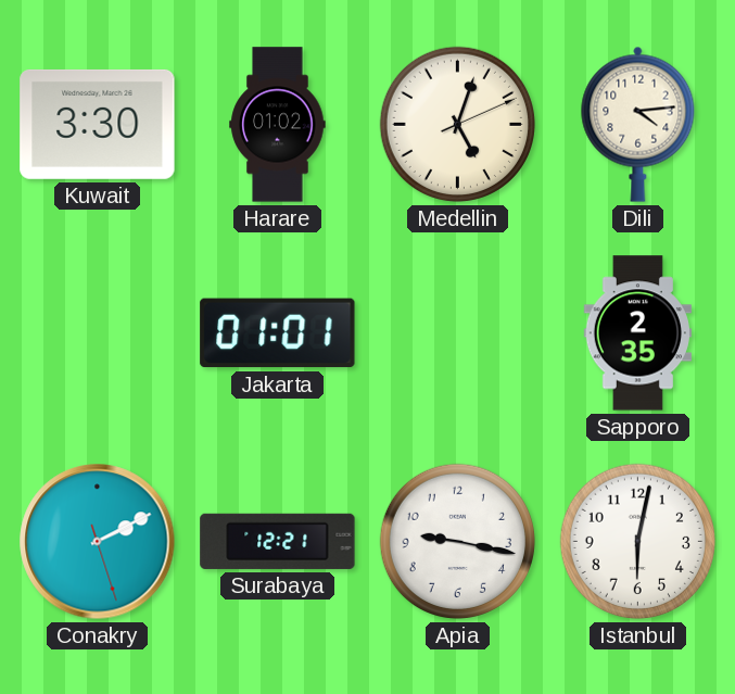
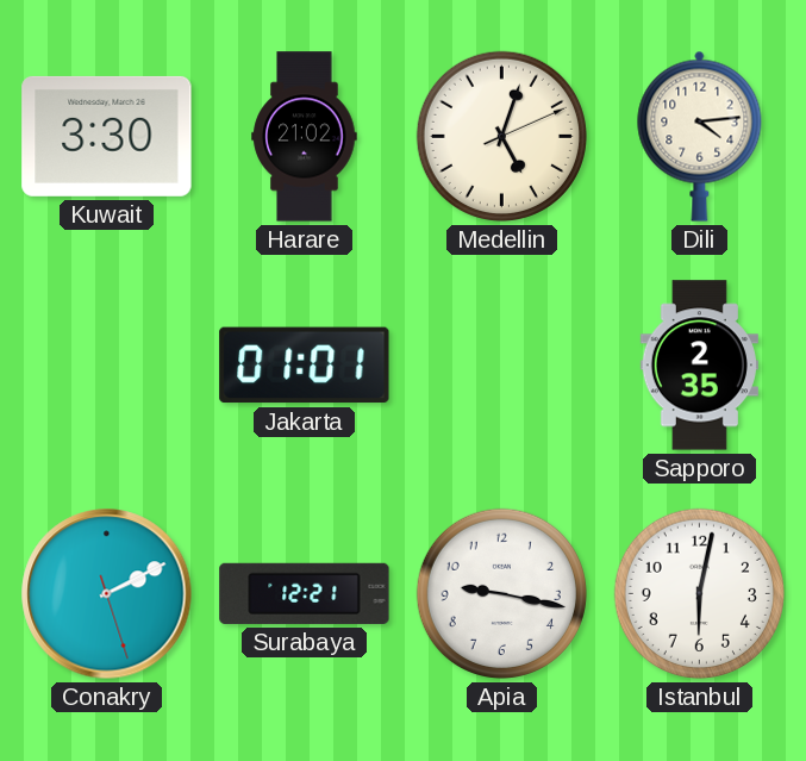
Harare: 01:02 -> 21:02
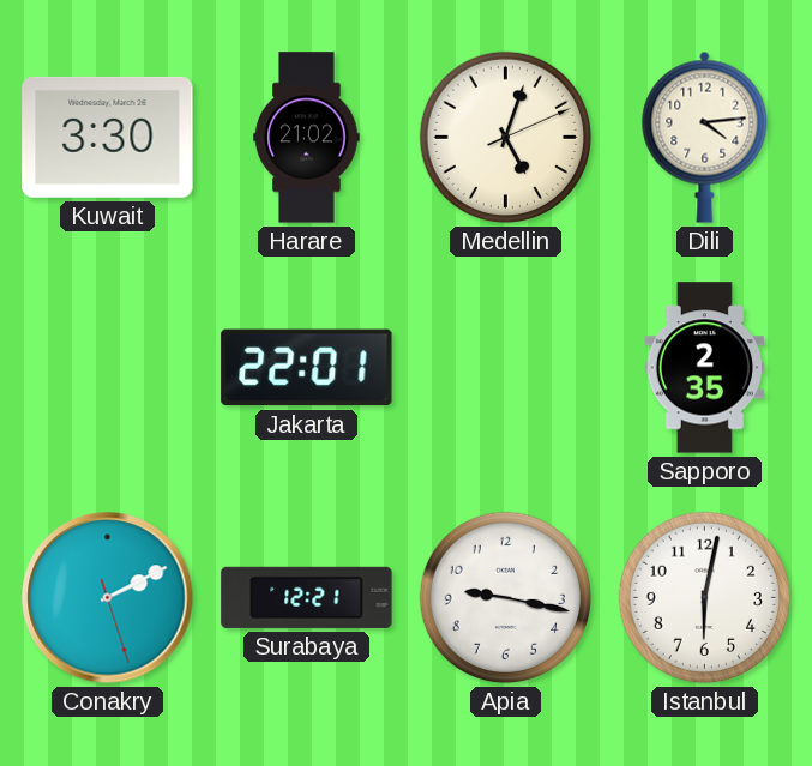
Jakarta: 01:01 -> 22:01
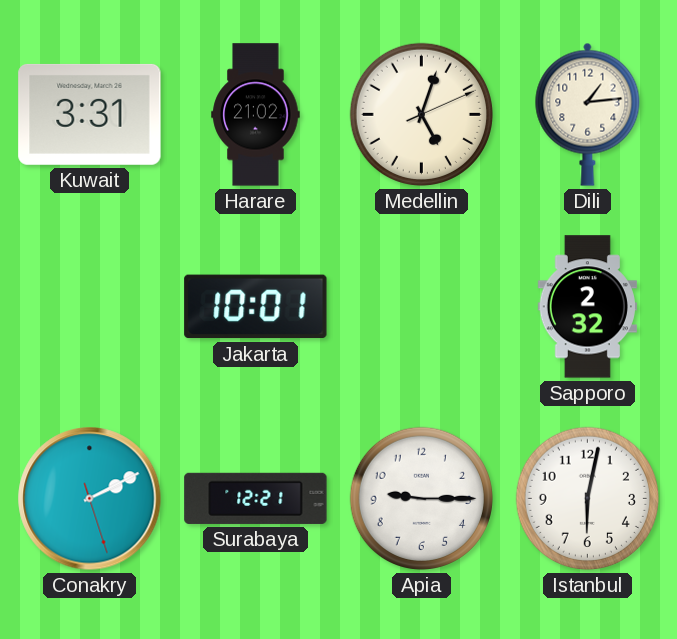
Kuwait: 3:30 -> 3:31
Dili: 4:14 -> 1:14
Jakarta: 22:01 -> 10:01
Sapporo: 2:35 -> 2:32
Apia: 9:17 -> 9:15
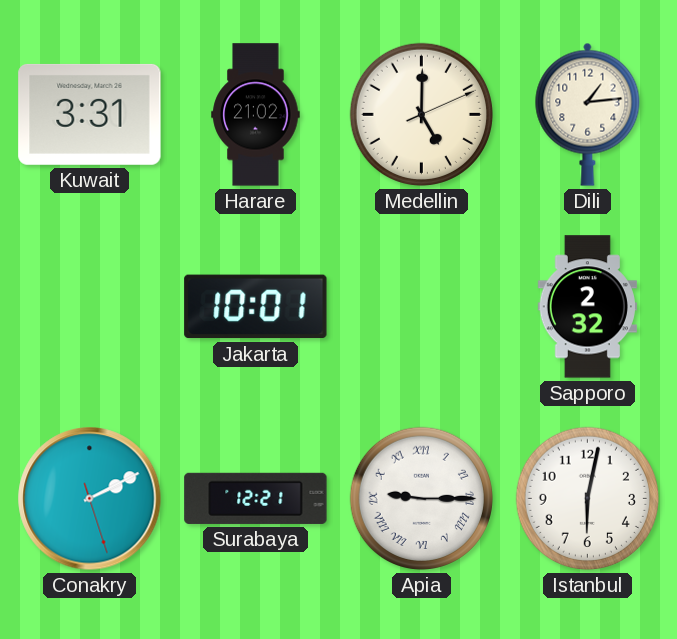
Medellin: 5:03 -> 5:00
Apia numerals: Arabic -> Roman
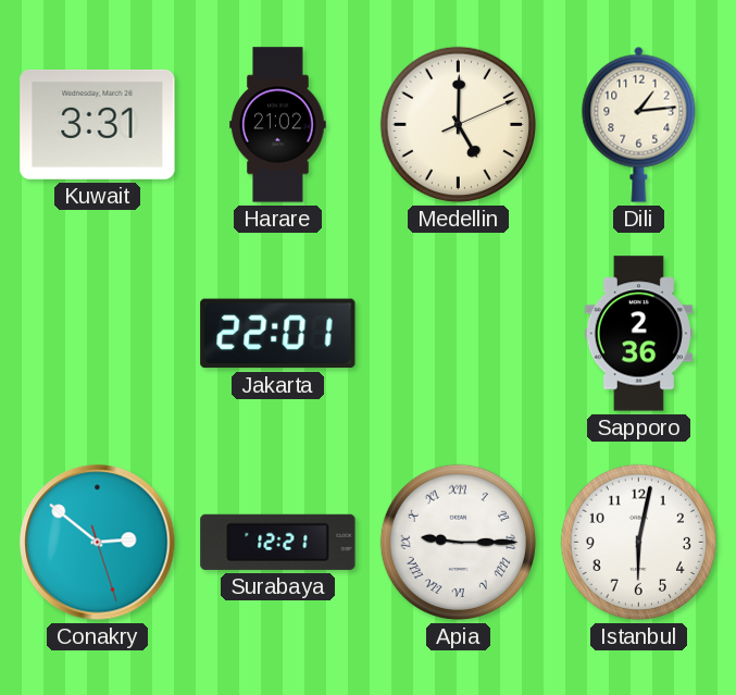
Jakarta: 10:01 -> 22:01
Sapporo: 2:32 -> 2:36
Conakry: 2:10 -> 2:51
